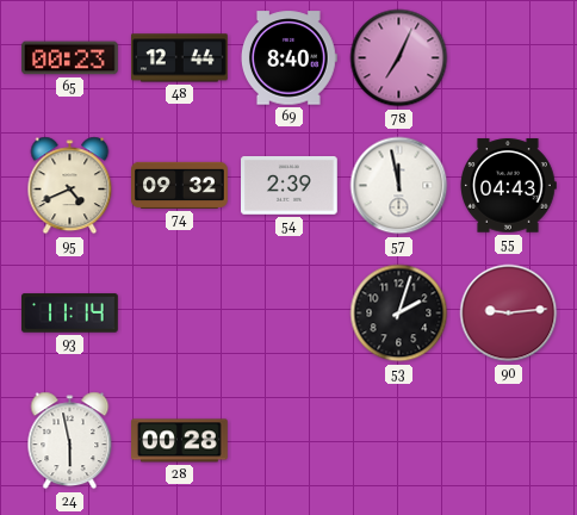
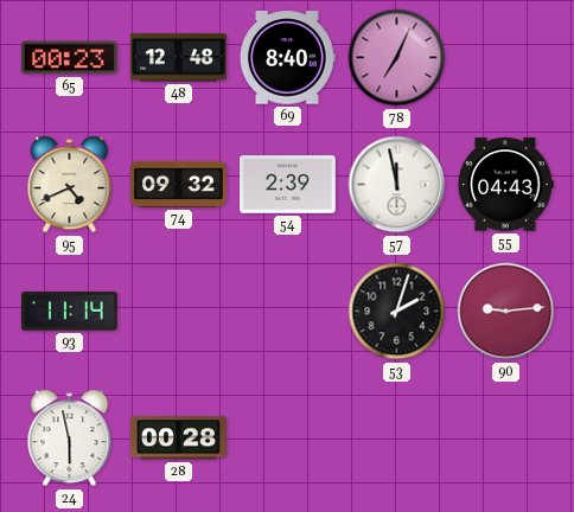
48: 12:44 -> 12:48
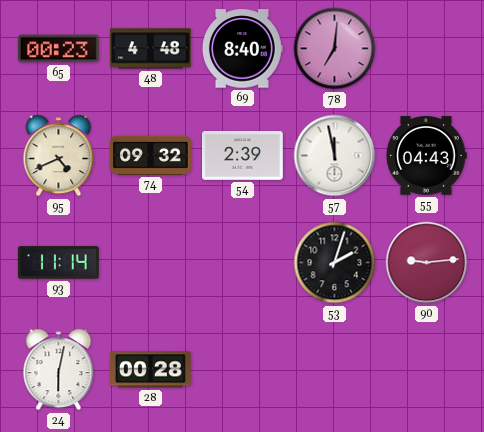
48: 12:48 -> 4:48
78: 7:04 -> 7:01
24: 5:58 -> 6:02
